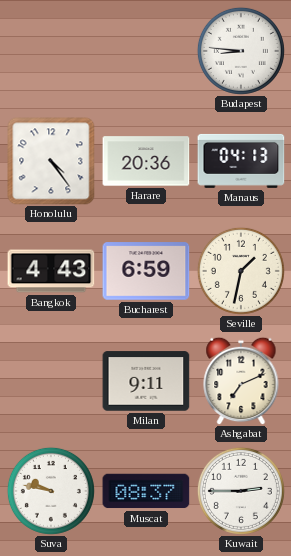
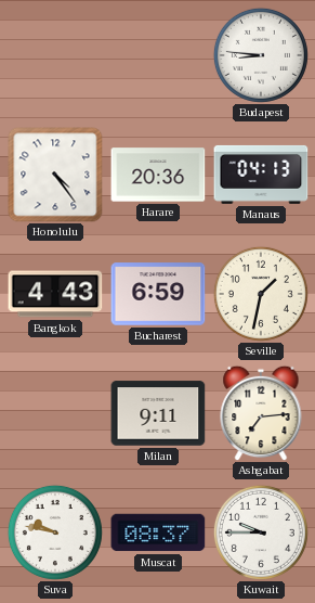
Ashgabat: 7:11 -> 7:14
Kuwait: 2:45 -> 9:45
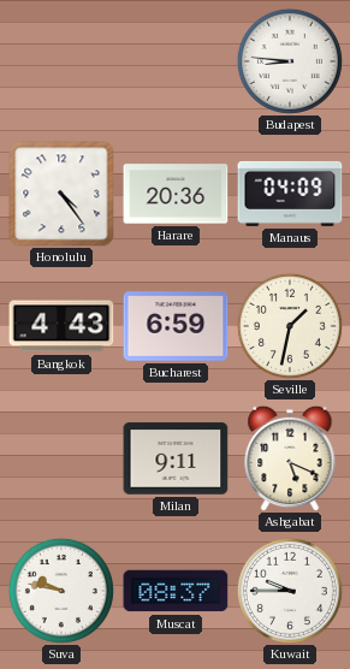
Manaus: 04:13 -> 04:09
Ashgabat: 7:14 -> 5:19
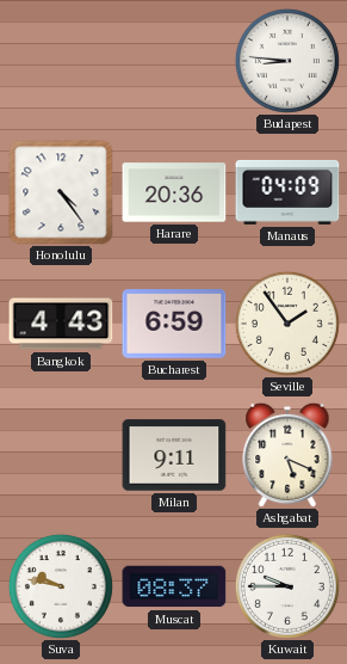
Seville: 1:32 -> 1:54
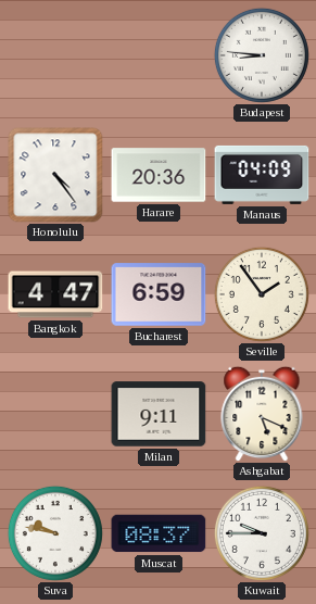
Bangkok: 4:43 -> 4:47
